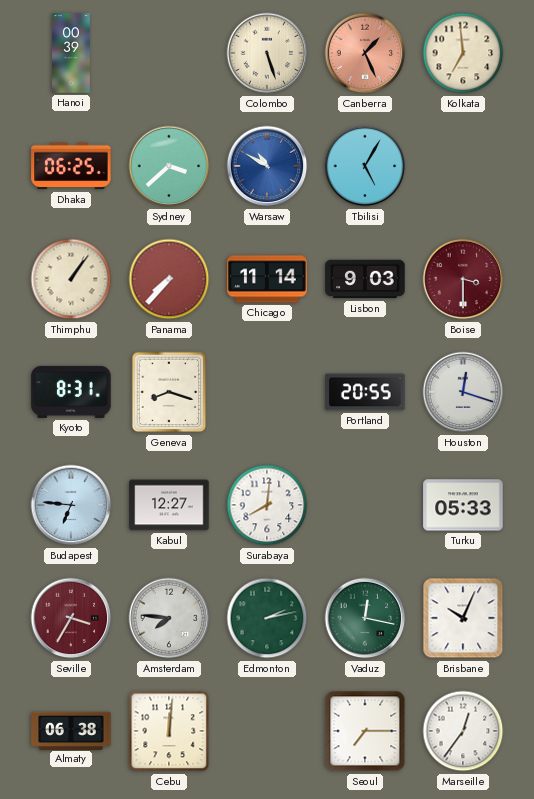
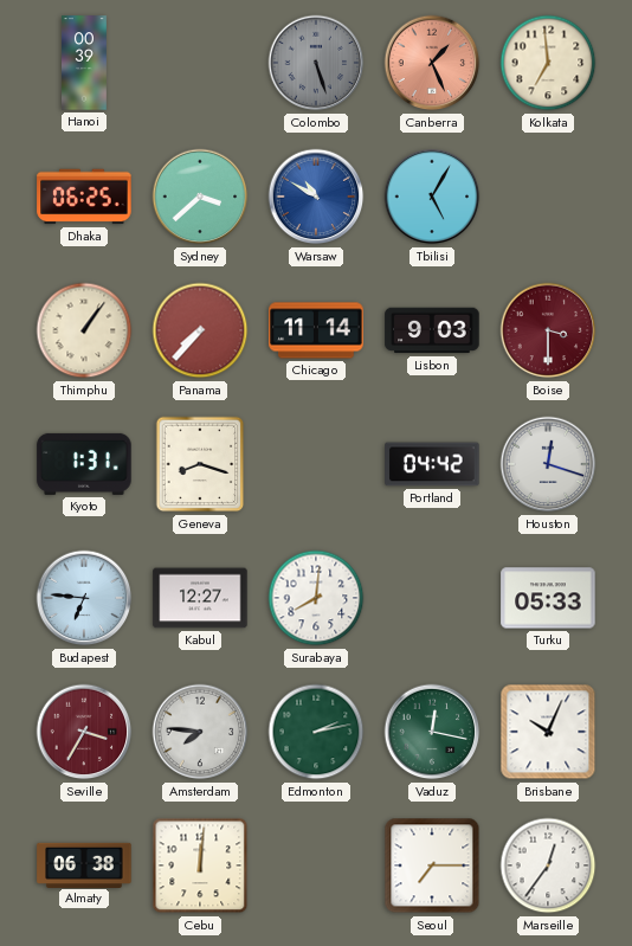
Colombo dial: cream -> grey
Kyoto: 8:31 -> 1:31
Portland: 20:55 -> 04:42
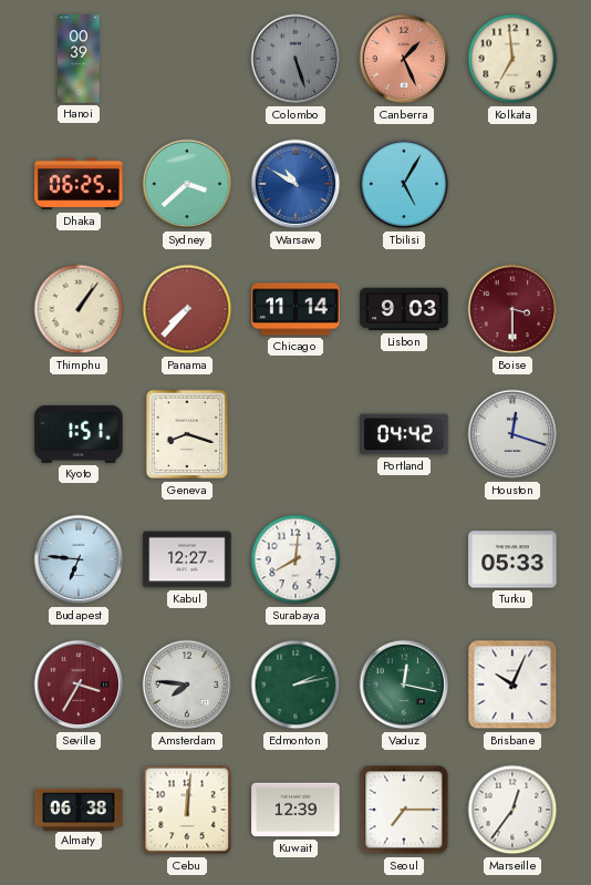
Kyoto: 1:31 -> 1:51
Kuwait: none -> 12:39
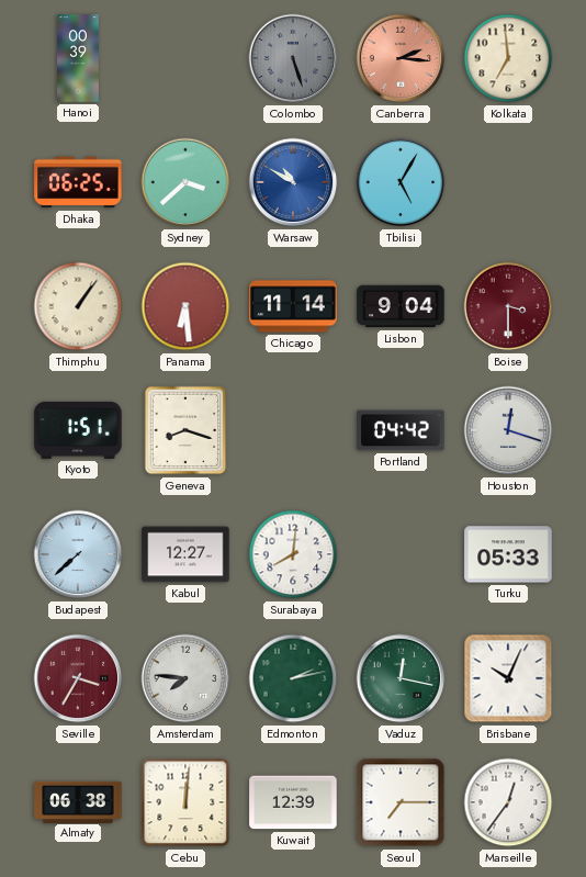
Canberra: 1:26 -> 2:16
Panama: 7:37 -> 6:29
Lisbon: 9:03 -> 9:04
Budapest: 6:46 -> 7:38
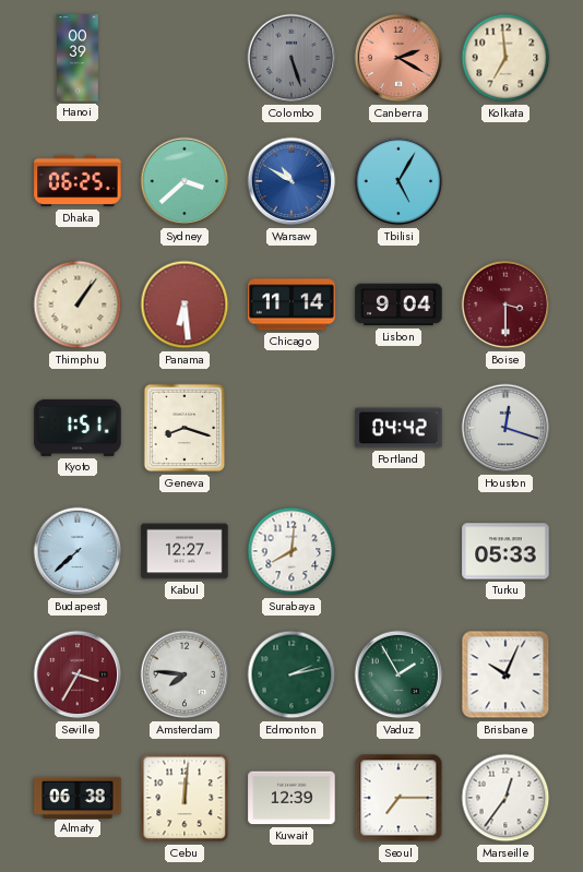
Canberra: 2:16 -> 2:20
Vaduz: 12:17 -> 1:55
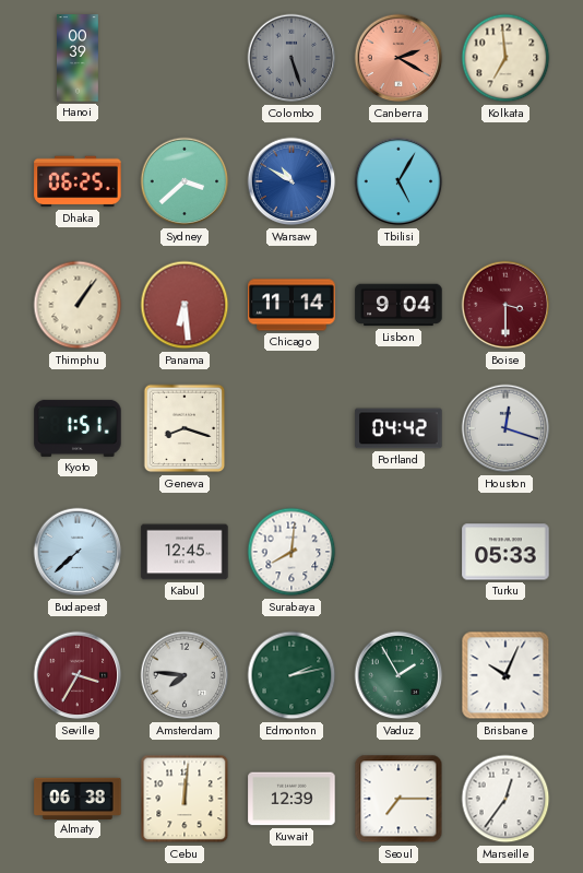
Kabul: 12:27 -> 12:45
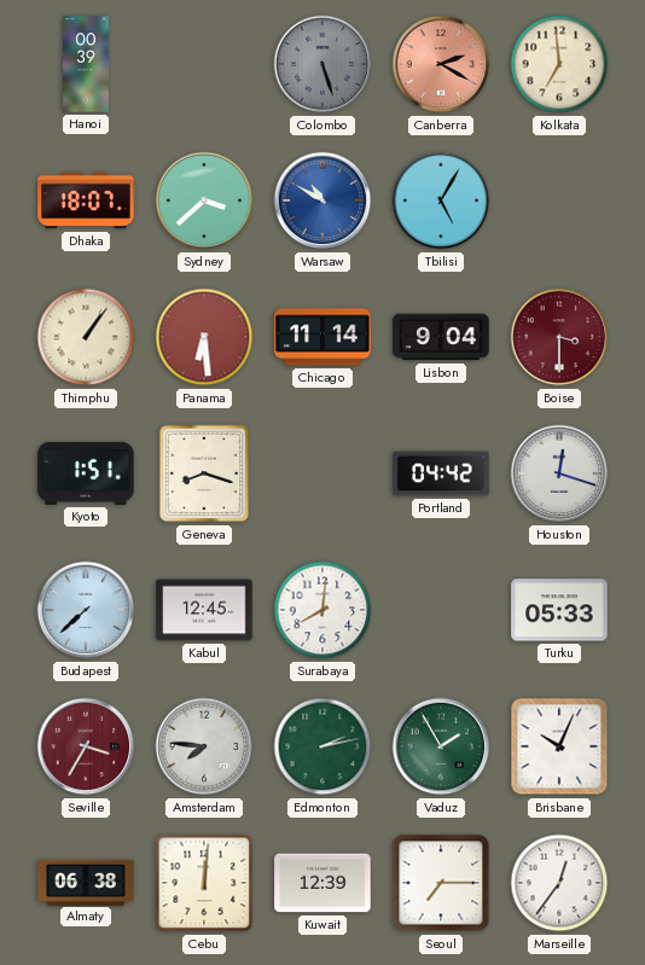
Dhaka: 06:25 -> 18:07
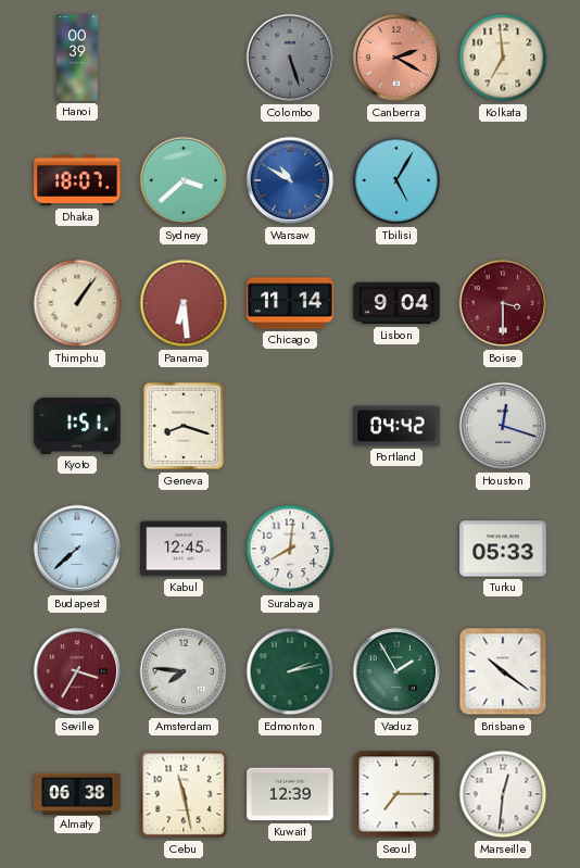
Brisbane: 10:04 -> 10:21
Cebu: 12:01 -> 11:28
Marseille: 12:36 -> 12:31
